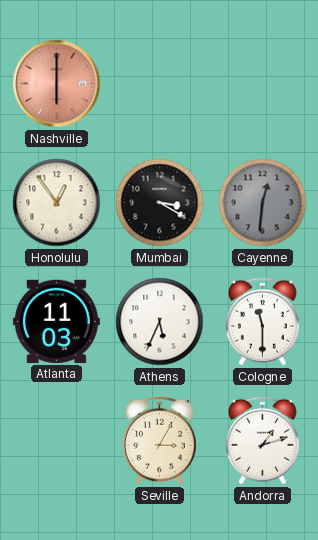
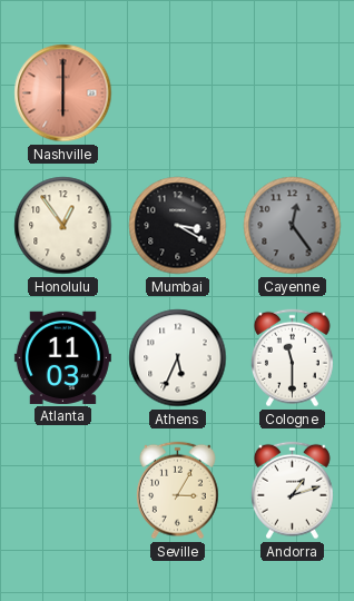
Cayenne: 12:31 -> 12:24
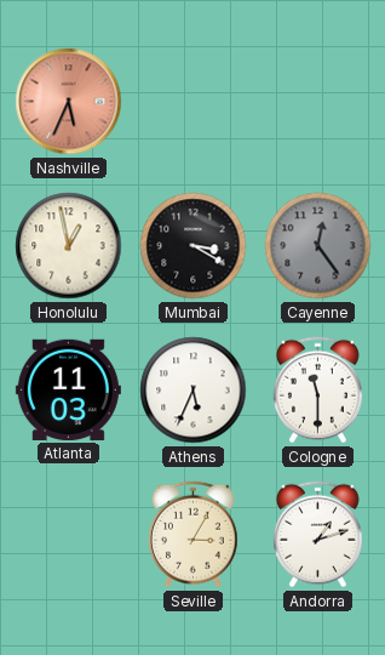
Nashville: 6:00 -> 5:34
Honolulu: 12:54 -> 12:58
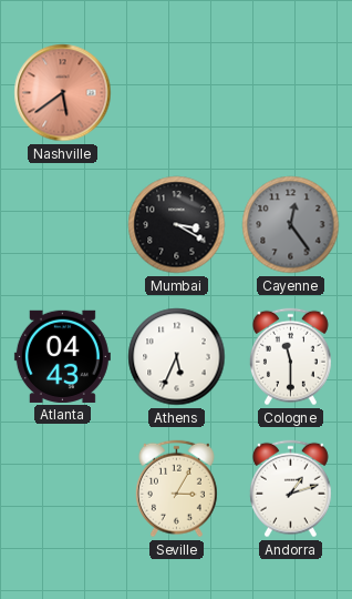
Nashville: 5:34 -> 5:39
Honolulu: 12:58 -> none
Atlanta: 11:03 -> 04:43
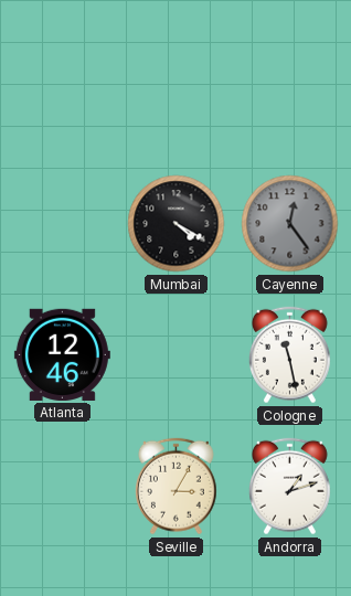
Nashville: 5:39 -> none
Mumbai: 3:20 -> 4:20
Atlanta: 04:43 -> 12:46
Athens: 5:34 -> none
Cologne: 11:30 -> 11:28
